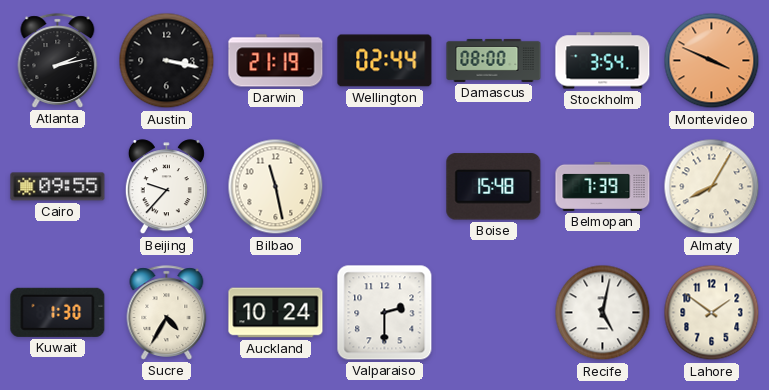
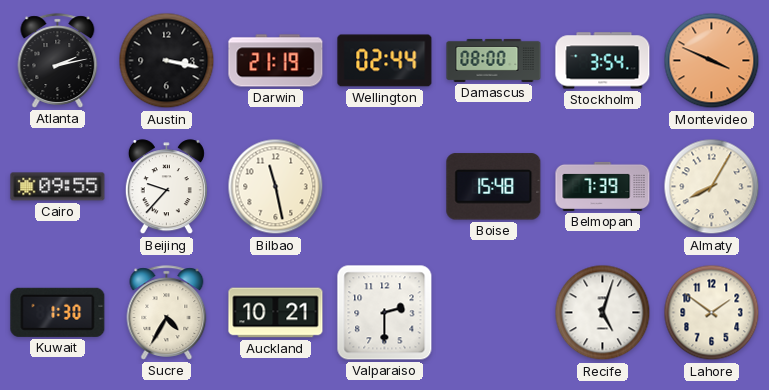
Auckland: 10:24 -> 10:21
Recife: 5:02 -> 5:03
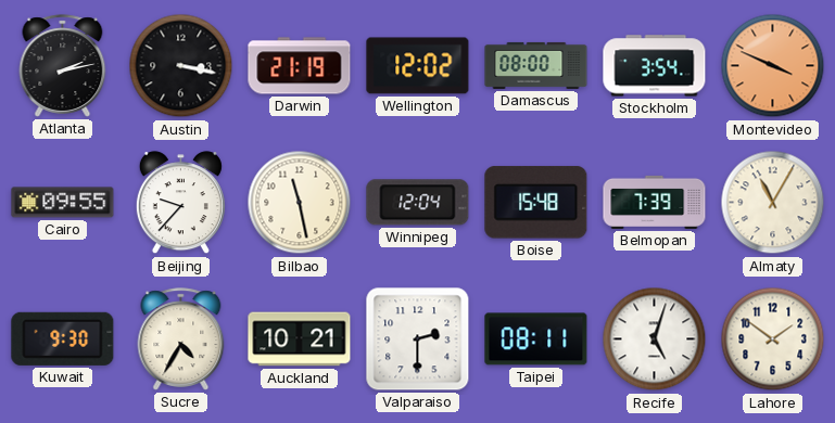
Wellington: 02:44 -> 12:02
Winnipeg: none -> 12:04
Almaty: 8:05 -> 11:05
Kuwait: 1:30 -> 9:30
Taipei: none -> 08:11
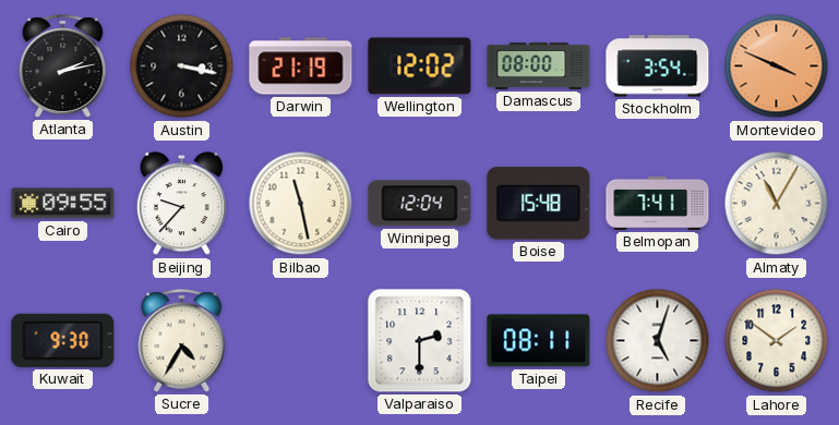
Belmopan: 7:39 -> 7:41
Auckland: 10:21 -> none
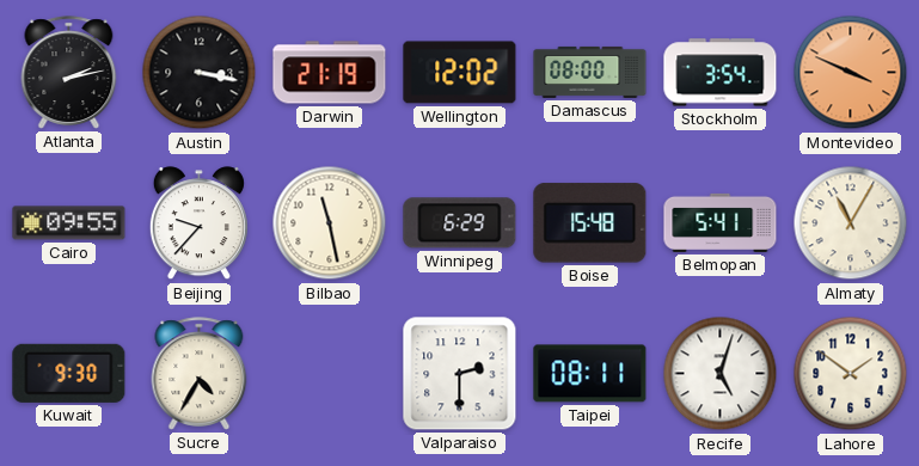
Winnipeg: 12:04 -> 6:29
Belmopan: 7:41 -> 5:41
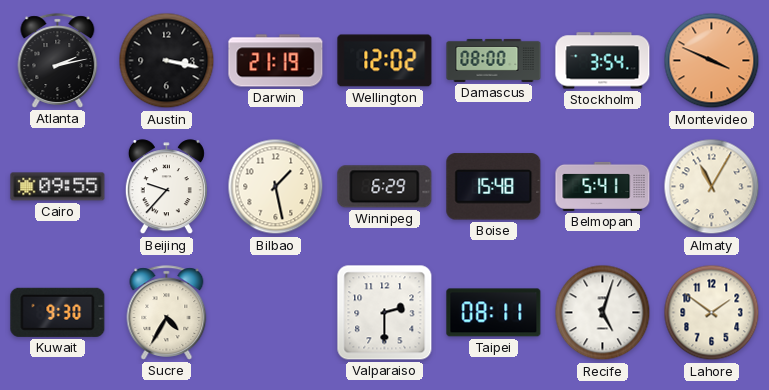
Bilbao: 11:28 -> 1:28
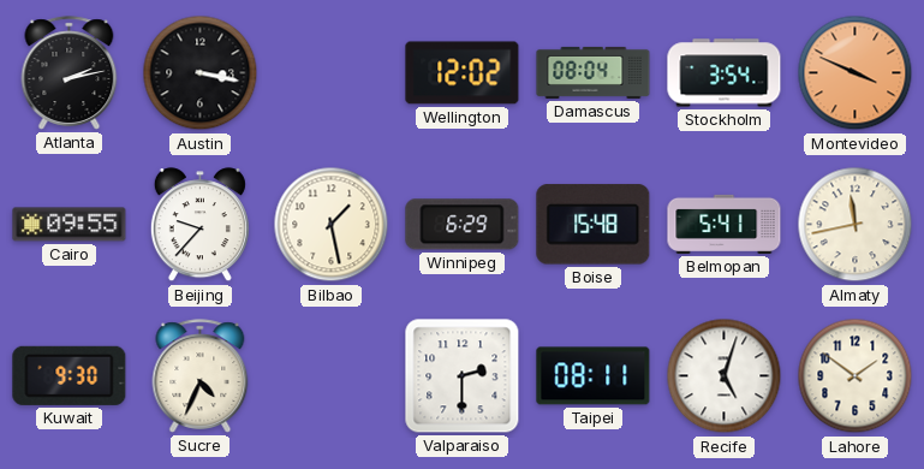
Darwin: 21:19 -> none
Damascus: 08:00 -> 08:04
Almaty: 11:05 -> 11:43
Sucre: 4:35 -> 4:34
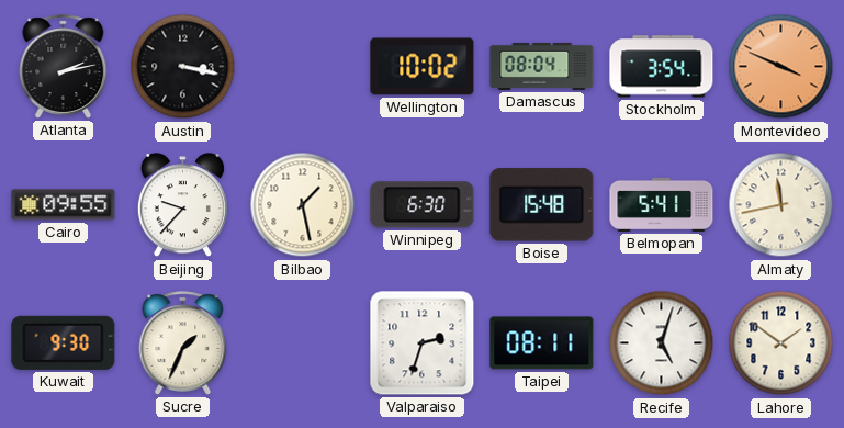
Wellington: 12:02 -> 10:02
Winnipeg: 6:29 -> 6:30
Sucre: 4:34 -> 1:34
Valparaiso: 2:30 -> 2:33
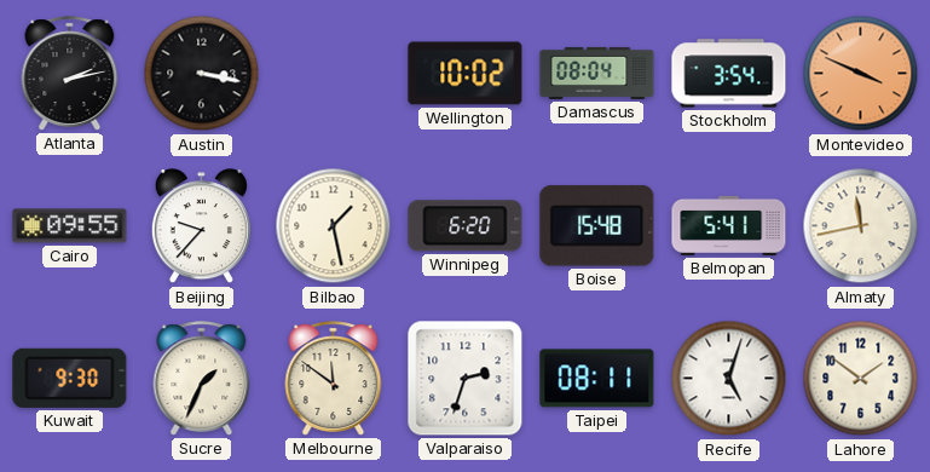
Winnipeg: 6:30 -> 6:20
Melbourne: none -> 11:51
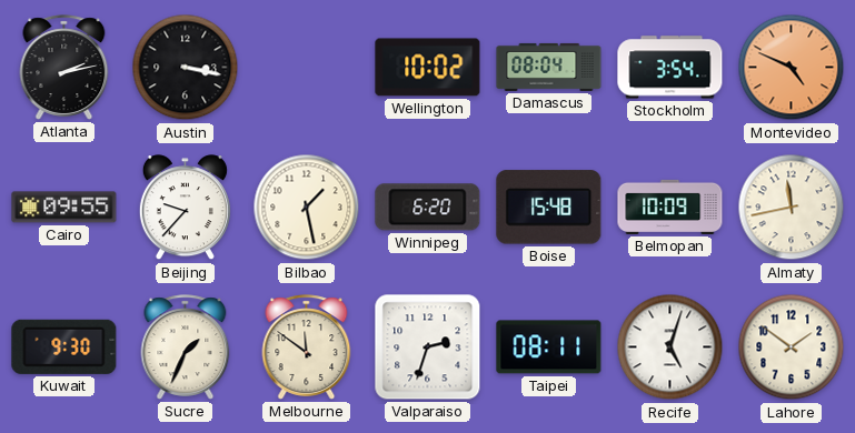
Montevideo: 3:49 -> 4:49
Belmopan: 5:41 -> 10:09
